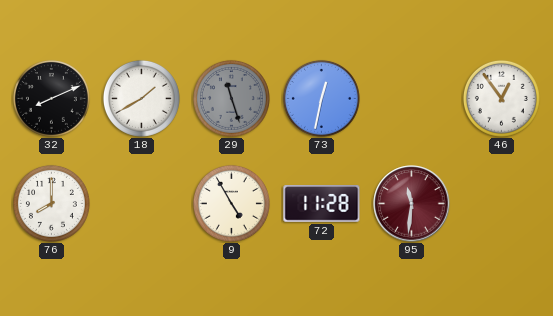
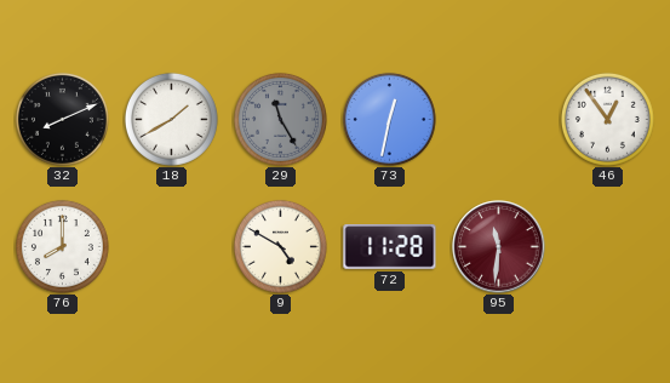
29: 11:27 -> 11:25
9: 4:55 -> 4:50
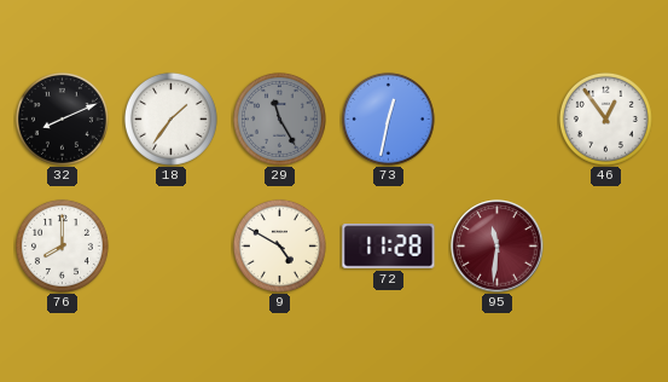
18: 1:40 -> 1:36
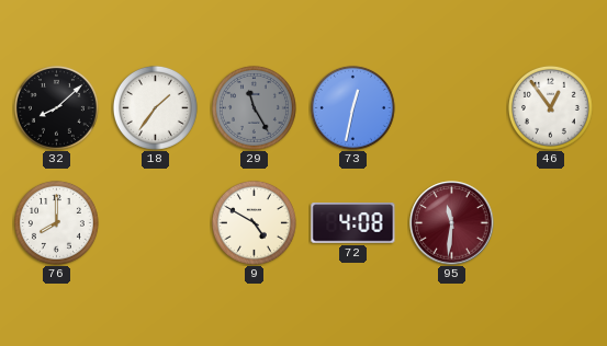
32: 8:11 -> 8:08
72: 11:28 -> 4:08
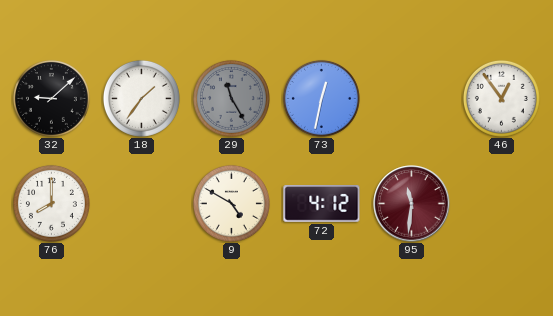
32: 8:08 -> 9:08
72: 4:08 -> 4:12
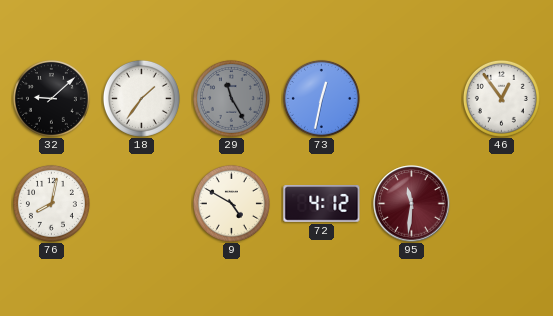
76: 8:00 -> 8:02
